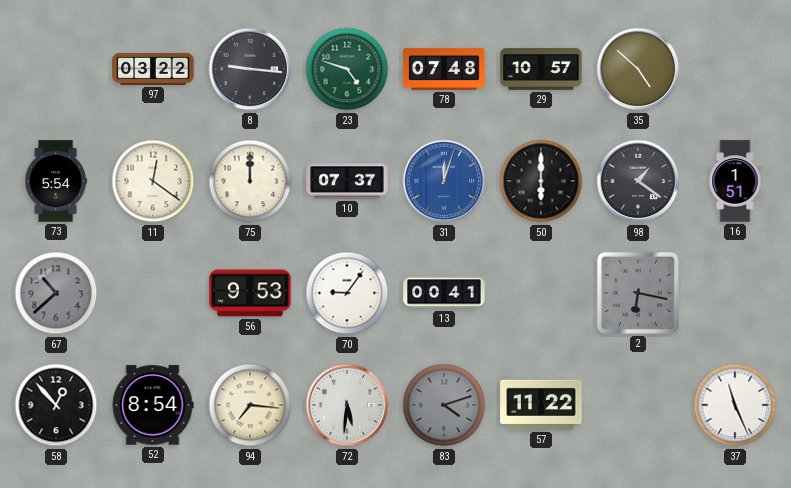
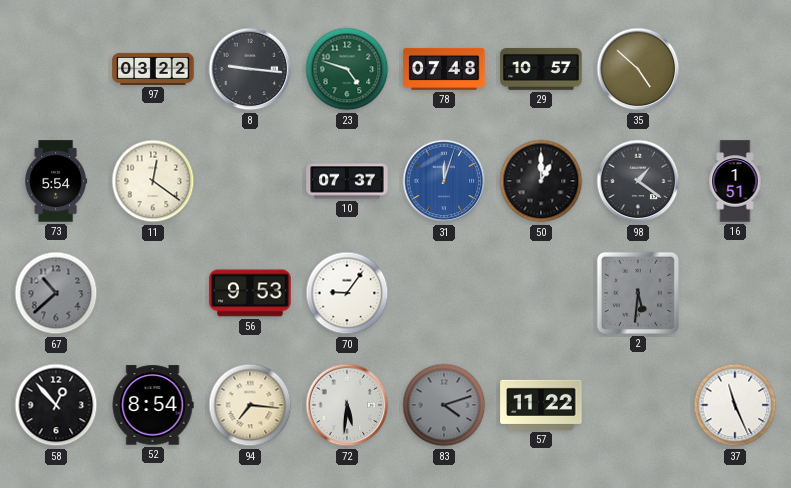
75: 12:00 -> none
50: 6:00 -> 1:00
13: 00:41 -> none
2: 6:17 -> 5:31
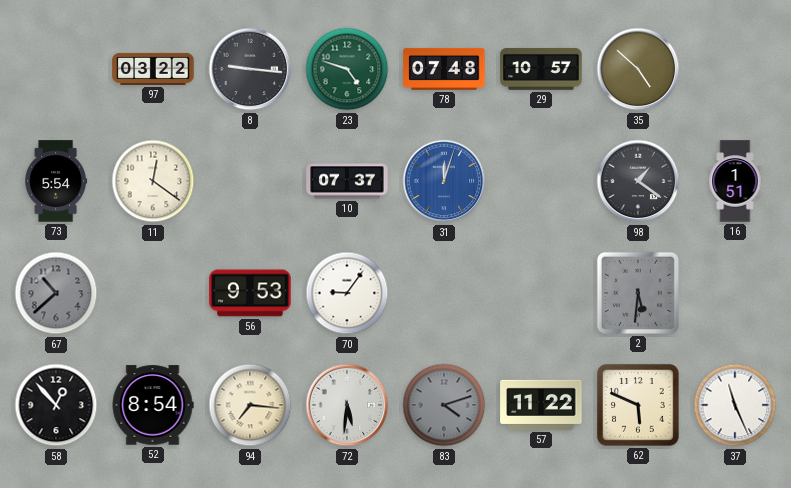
50: 1:00 -> none
62: none -> 5:49
